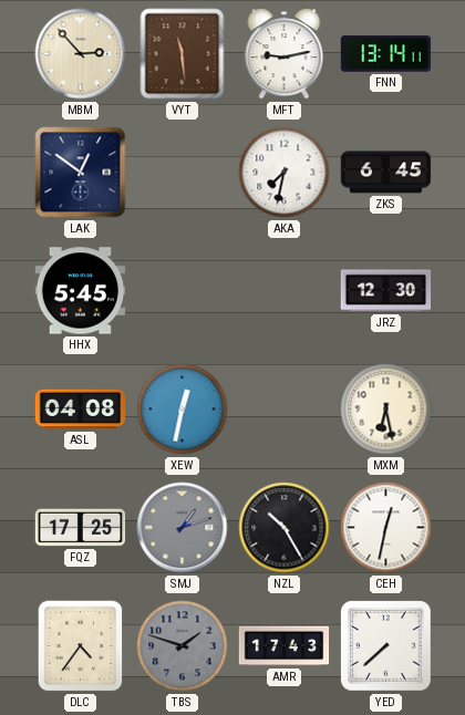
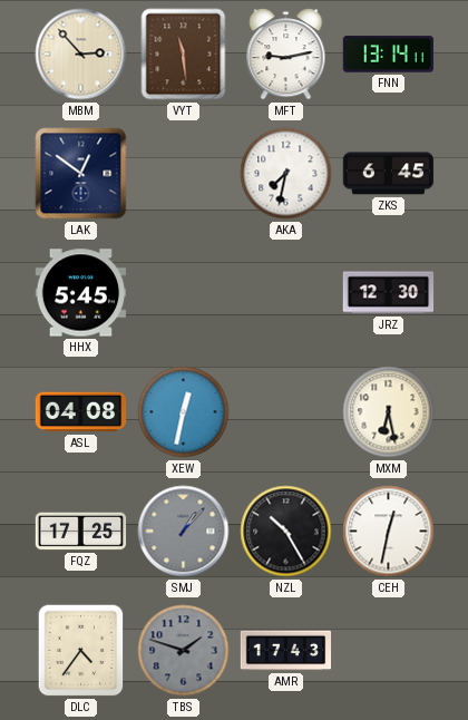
SMJ: 1:12 -> 1:07
YED: 7:38 -> none
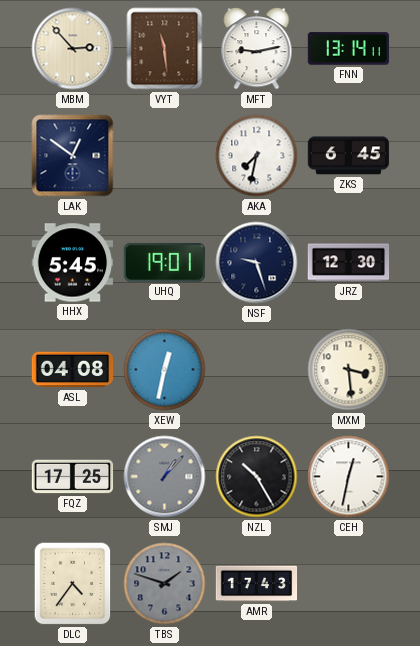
UHQ: none -> 19:01
NSF: none -> 9:27
MXM: 6:28 -> 3:29
